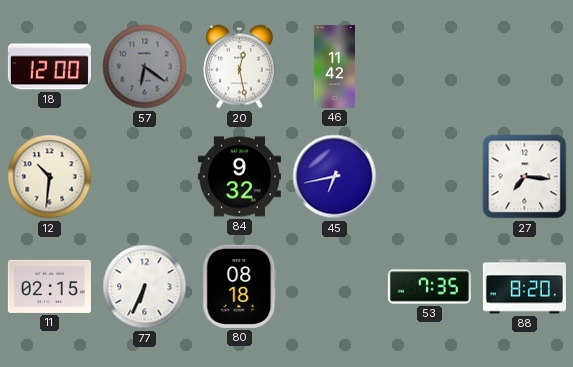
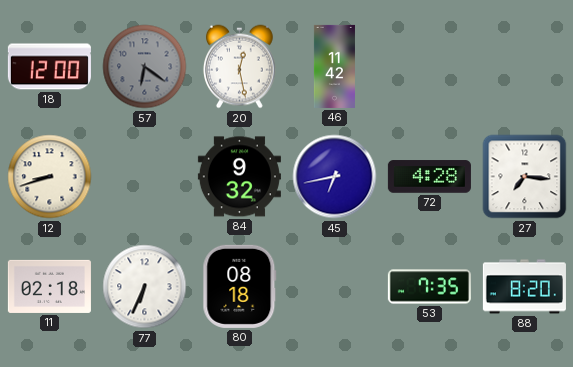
12: 10:31 -> 8:42
72: none -> 4:28
11: 02:15 -> 02:18
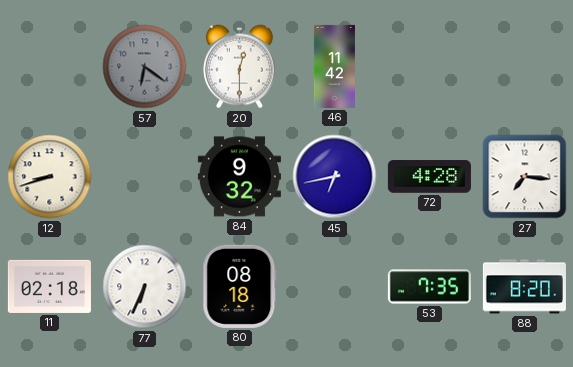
18: 12:00 -> none
20: 12:28 -> 12:30
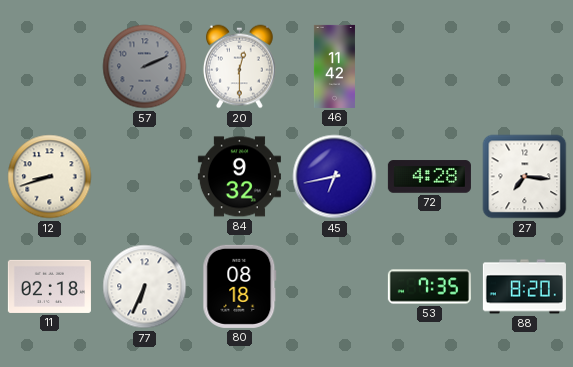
57: 6:21 -> 2:11
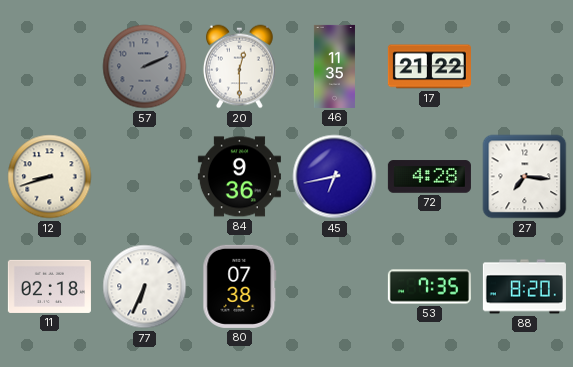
46: 11:42 -> 11:35
17: none -> 21:22
84: 9:32 -> 9:36
80: 08:18 -> 07:38
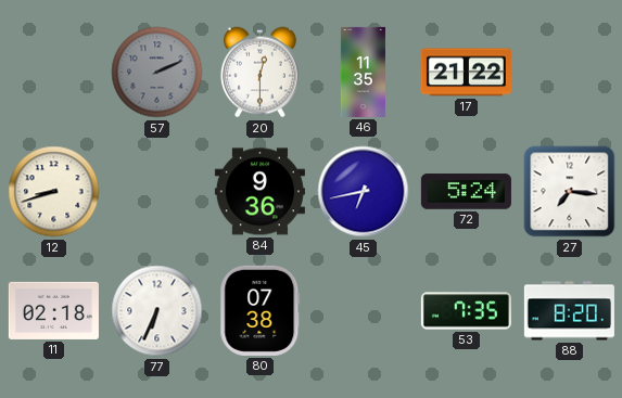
72: 4:28 -> 5:24
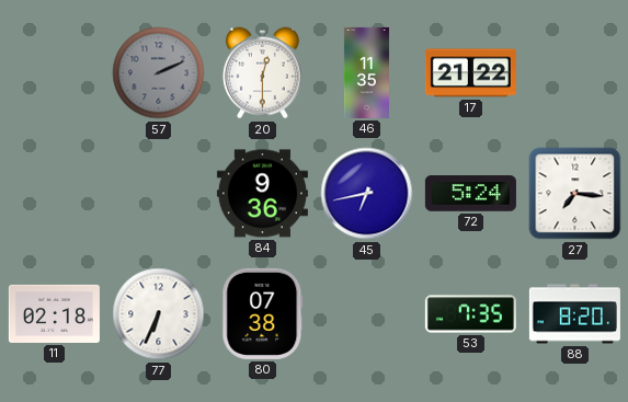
12: 8:42 -> none
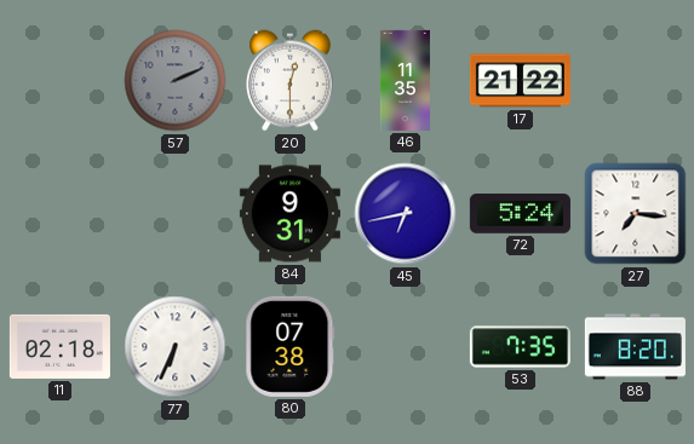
84: 9:36 -> 9:31
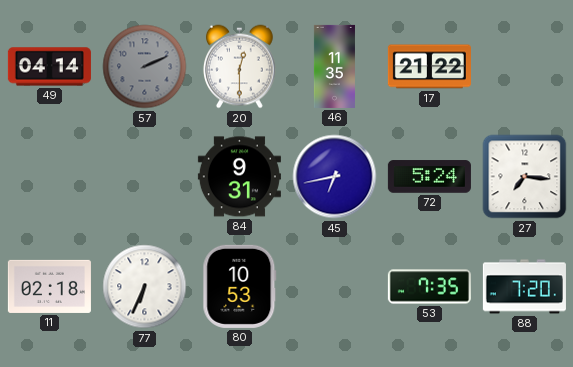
49: none -> 04:14
80: 07:38 -> 10:53
88: 8:20 -> 7:20
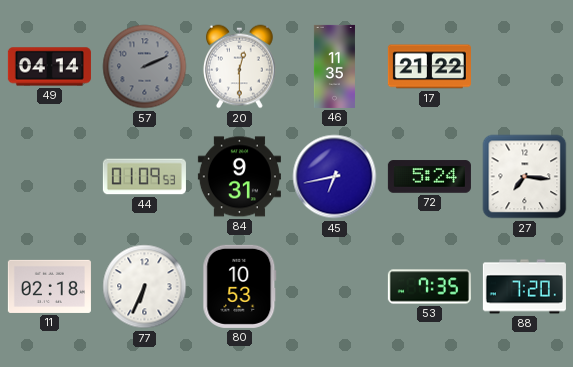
44: none -> 01:09
